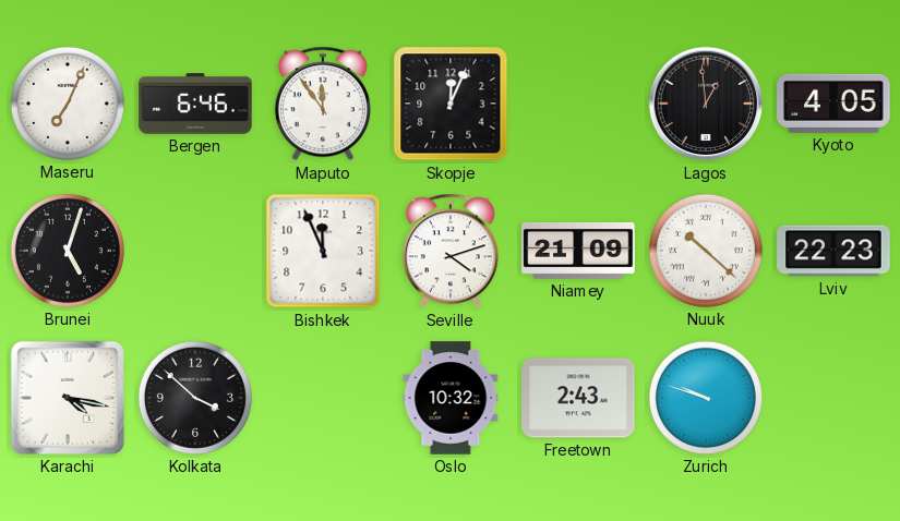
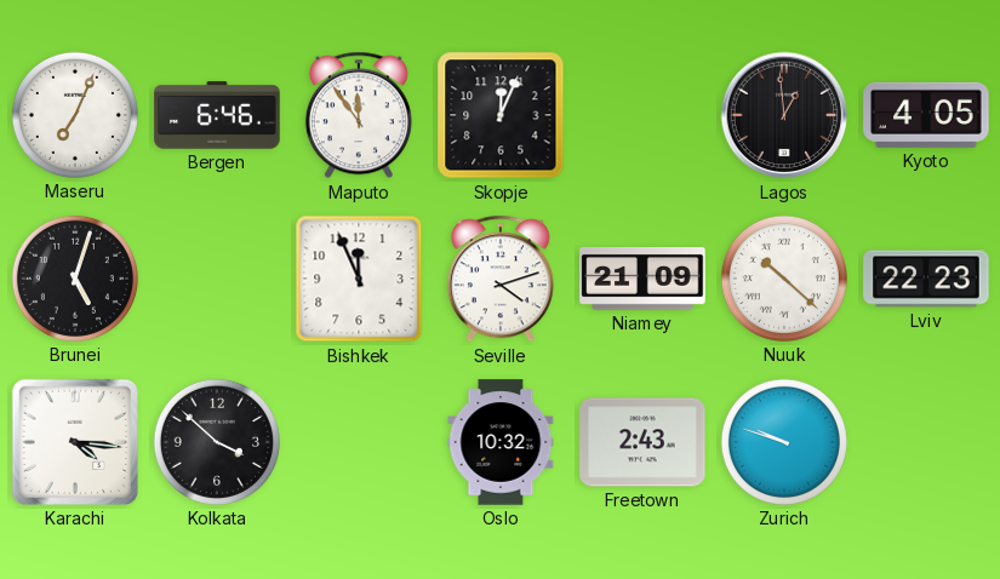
Karachi: 4:17 -> 4:16
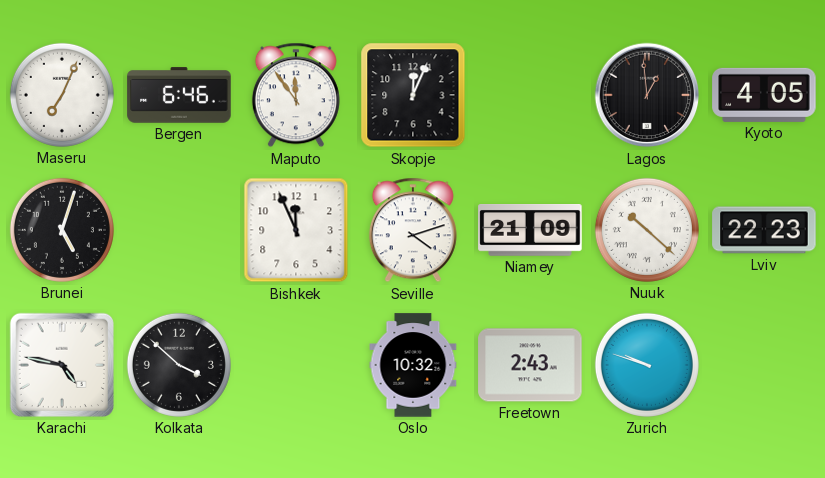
Karachi: 4:16 -> 4:47
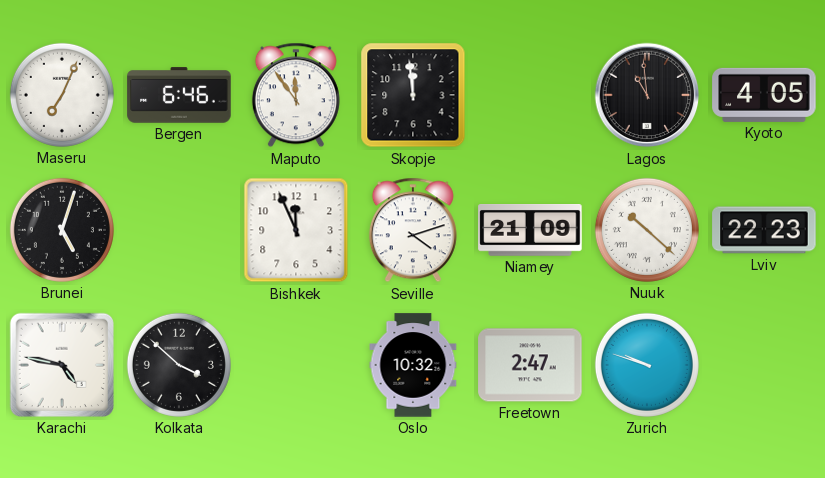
Skopje: 12:04 -> 11:59
Lagos: 12:59 -> 10:59
Freetown: 2:43 -> 2:47
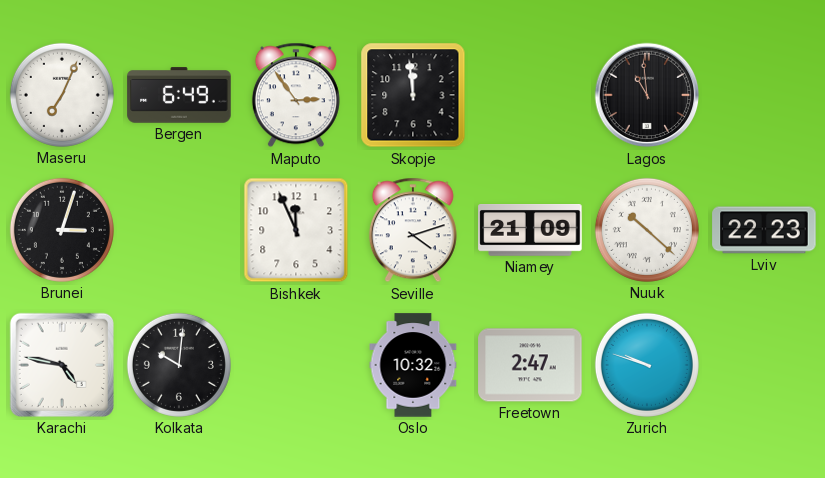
Bergen: 6:46 -> 6:49
Maputo: 11:54 -> 2:54
Kyoto: 4:05 -> none
Brunei: 5:03 -> 3:03
Kolkata: 3:52 -> 10:01
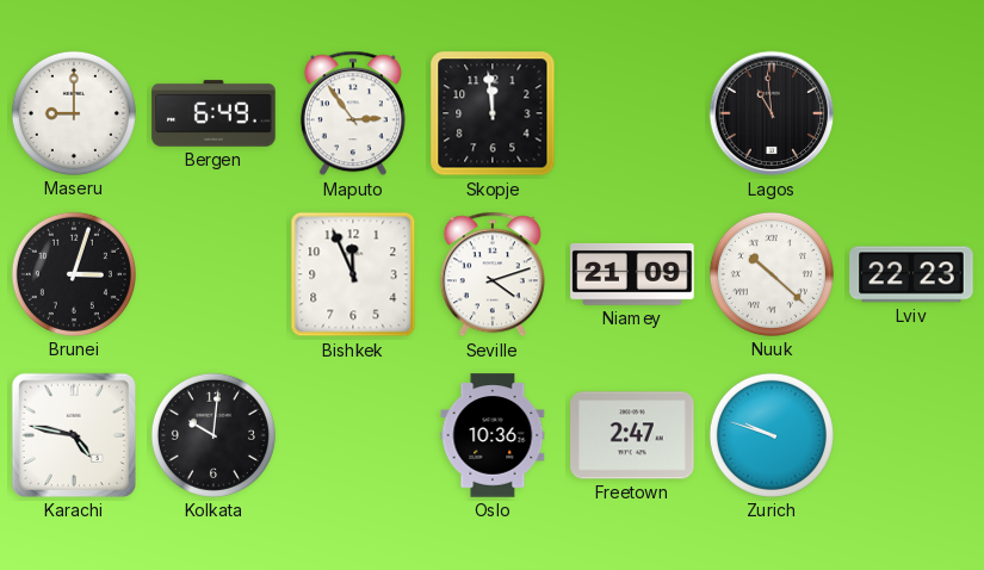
Maseru: 7:04 -> 9:00
Oslo: 10:32 -> 10:36
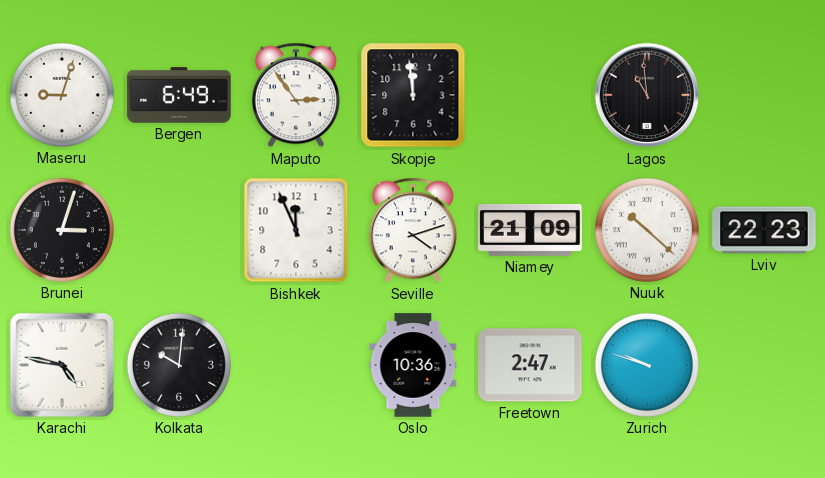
Maseru: 9:00 -> 9:03
